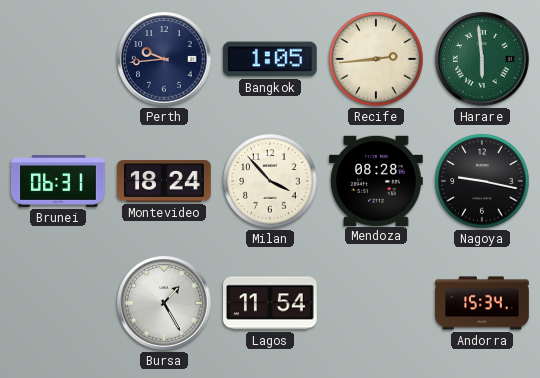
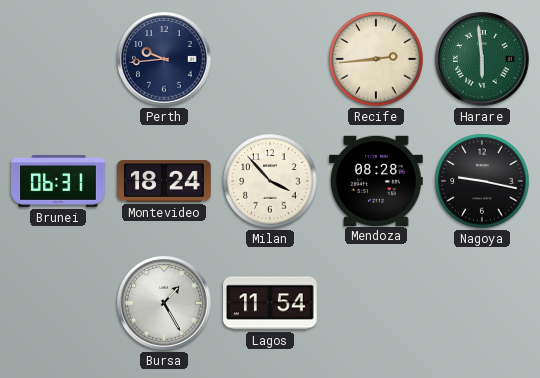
Bangkok: 1:05 -> none
Andorra: 15:34 -> none
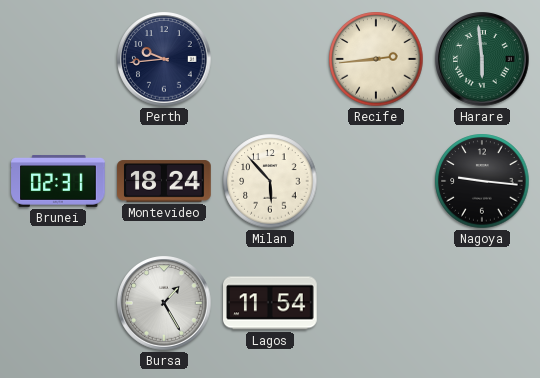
Brunei: 06:31 -> 02:31
Milan: 3:53 -> 5:53
Mendoza: 08:28 -> none
Nagoya: 9:17 -> 9:16
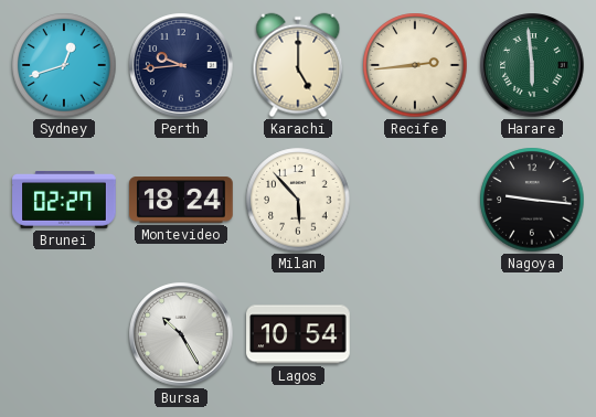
Sydney: none -> 12:42
Karachi: none -> 5:00
Brunei: 02:31 -> 02:27
Bursa: 1:25 -> 10:25
Lagos: 11:54 -> 10:54
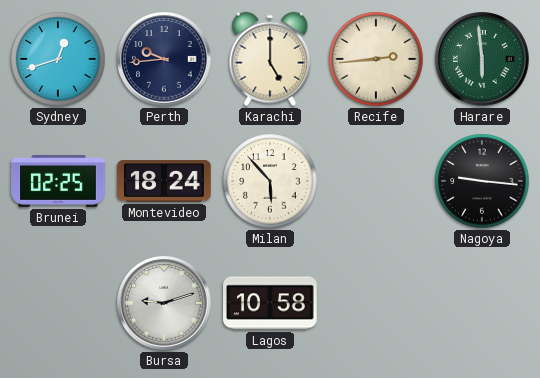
Brunei: 02:27 -> 02:25
Bursa: 10:25 -> 9:12
Lagos: 10:54 -> 10:58
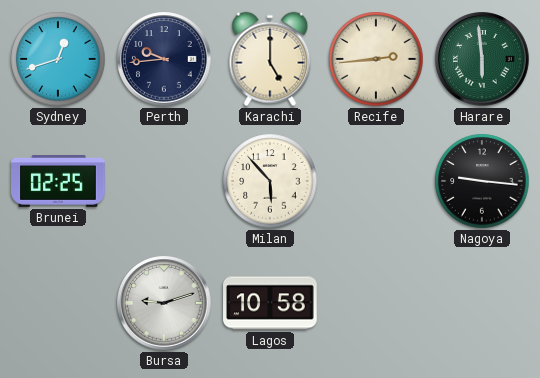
Montevideo: 18:24 -> none
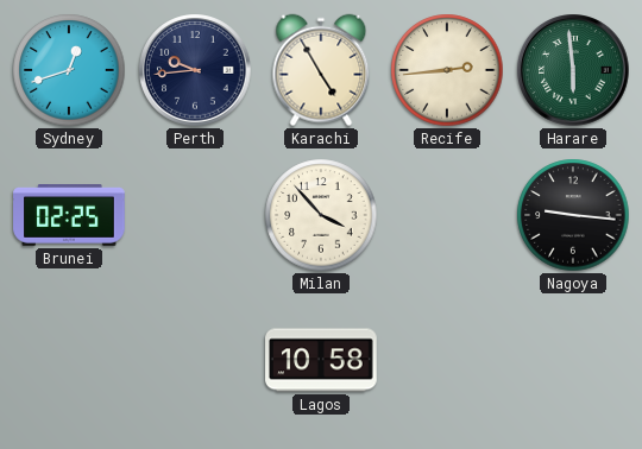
Karachi: 5:00 -> 4:55
Milan: 5:53 -> 3:53
Bursa: 9:12 -> none
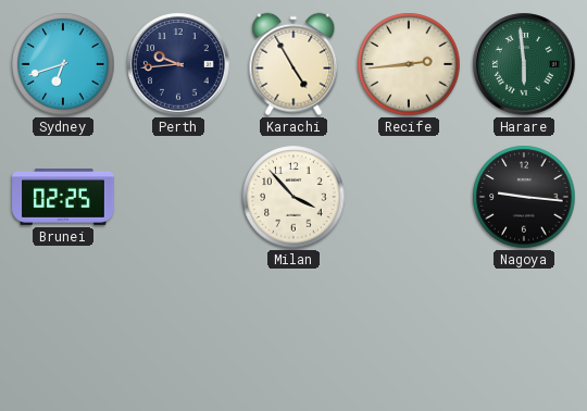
Sydney: 12:42 -> 6:42
Lagos: 10:58 -> none
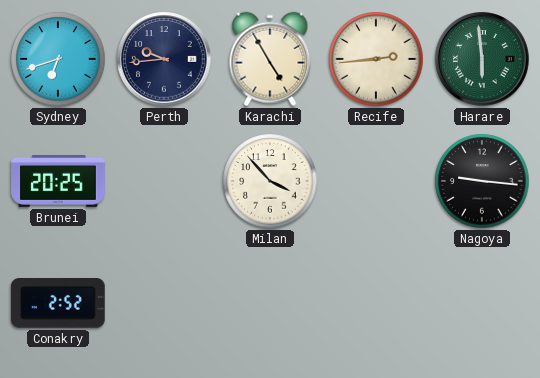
Brunei: 02:25 -> 20:25
Conakry: none -> 2:52
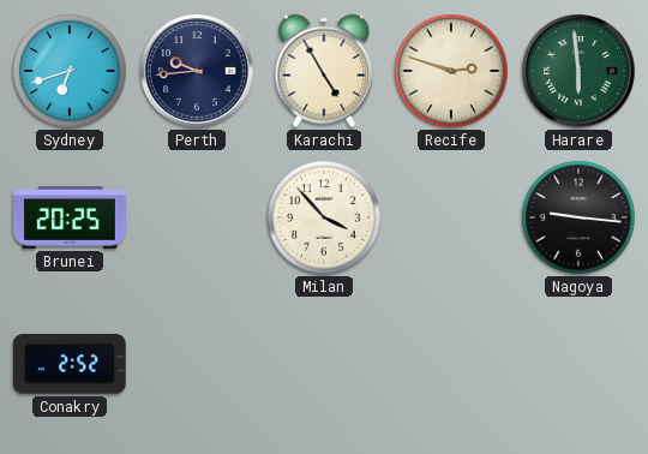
Recife: 2:44 -> 2:48
